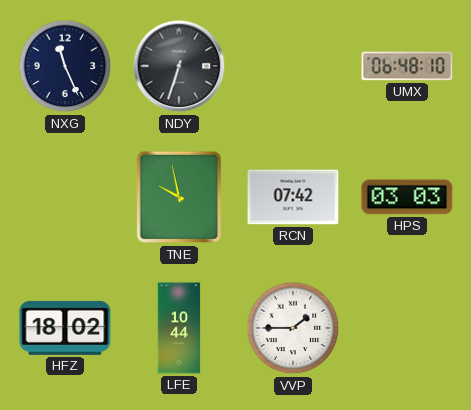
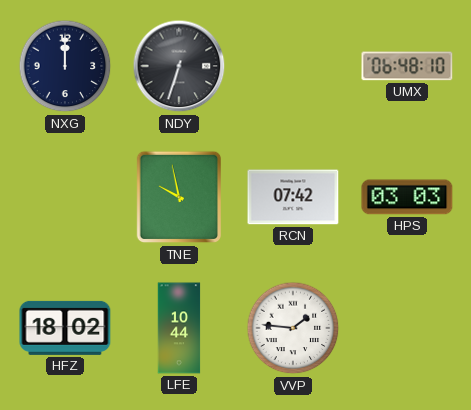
NXG: 11:26 -> 12:00
VVP: 1:45 -> 1:46
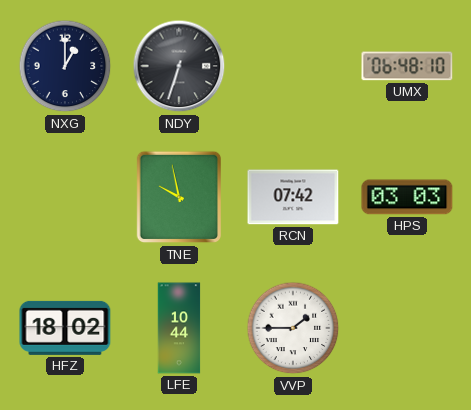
NXG: 12:00 -> 1:00
VVP: 1:46 -> 1:45
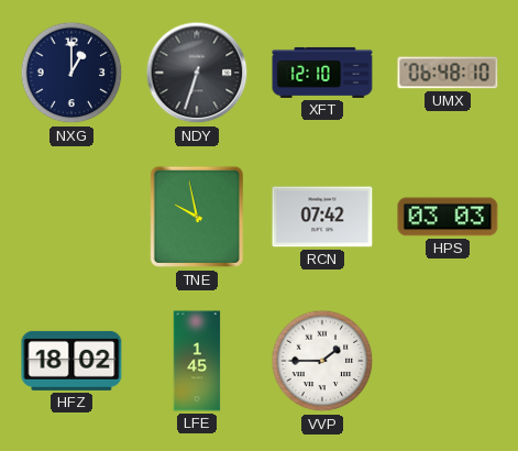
XFT: none -> 12:10
LFE: 10:44 -> 1:45
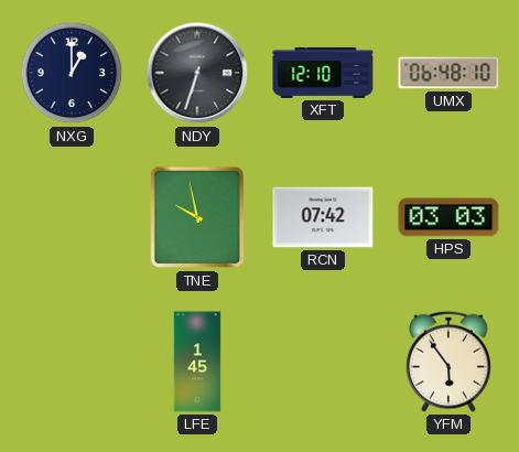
HFZ: 18:02 -> none
VVP: 1:45 -> none
YFM: none -> 5:54
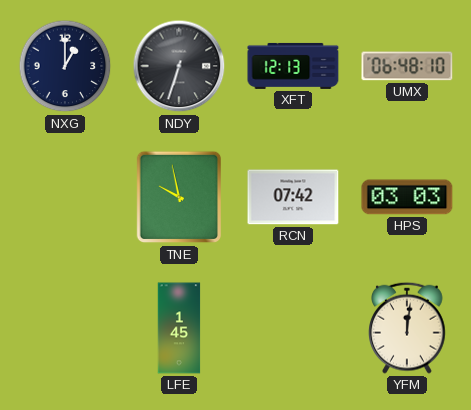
XFT: 12:10 -> 12:13
YFM: 5:54 -> 12:01
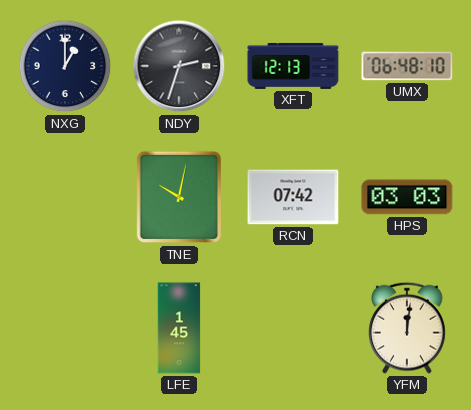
NDY: 6:33 -> 2:33
TNE: 9:58 -> 10:02
